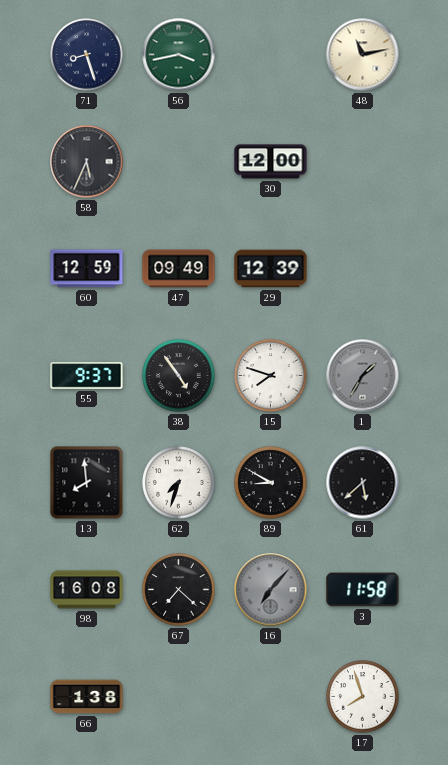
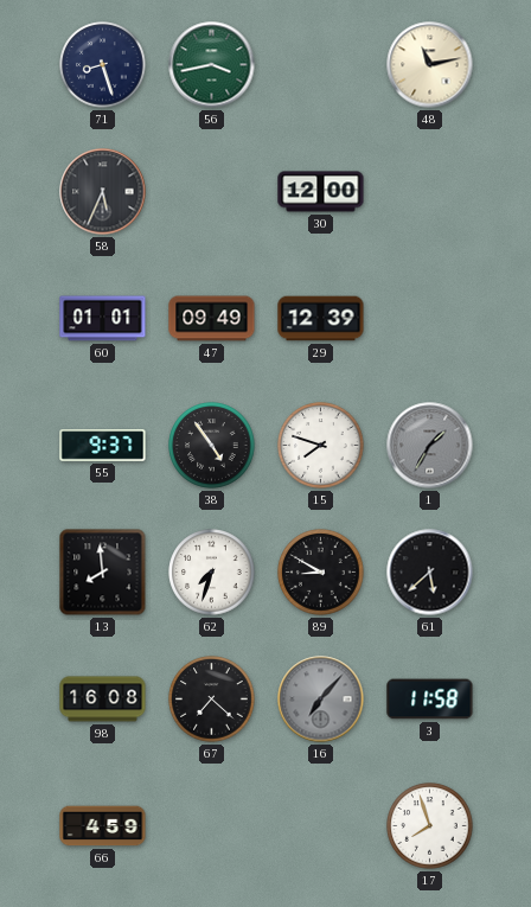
60: 12:59 -> 01:01
66: 1:38 -> 4:59
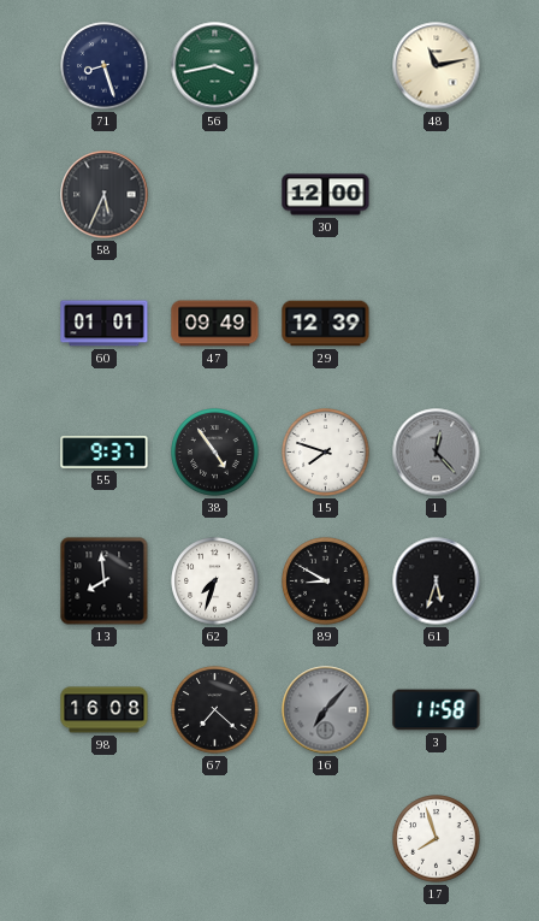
1: 1:35 -> 12:23
61: 5:38 -> 5:33
66: 4:59 -> none
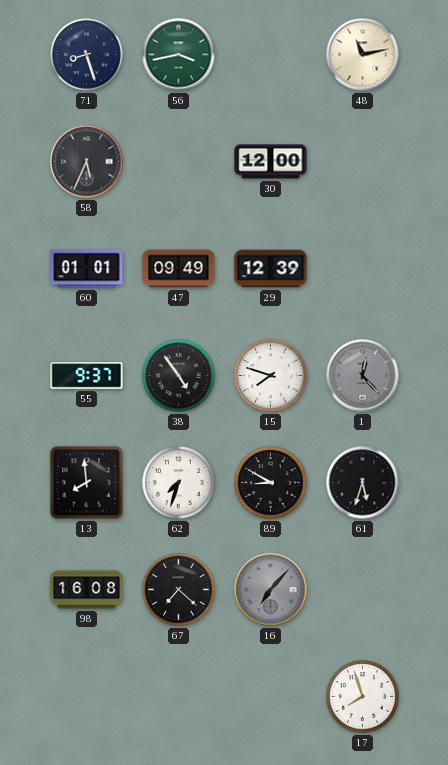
3: 11:58 -> none
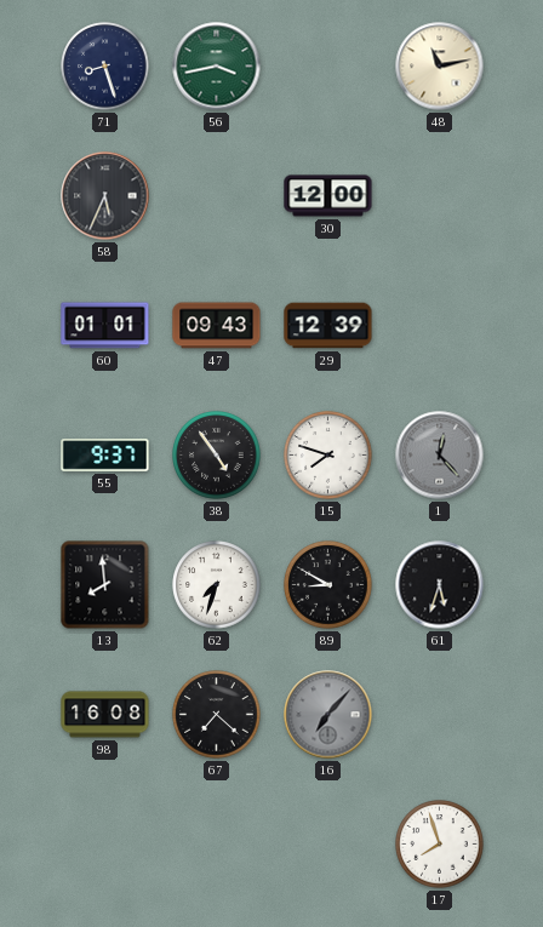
47: 09:49 -> 09:43
